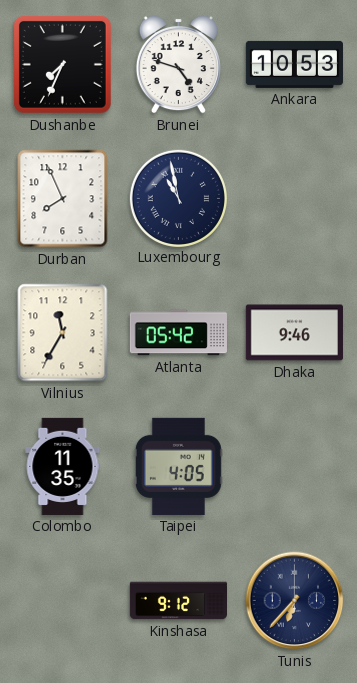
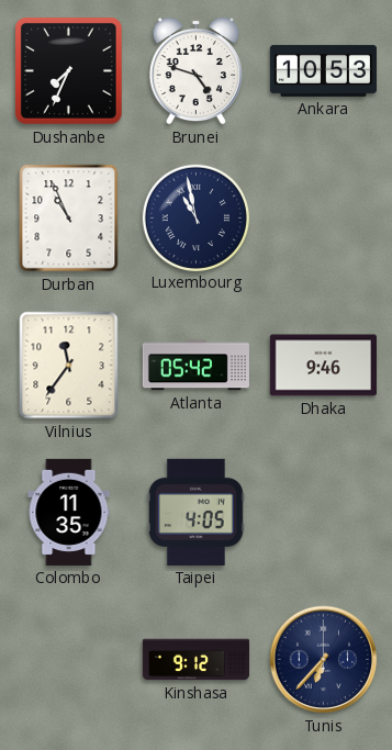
Durban: 7:56 -> 10:56
Vilnius: 11:35 -> 11:36
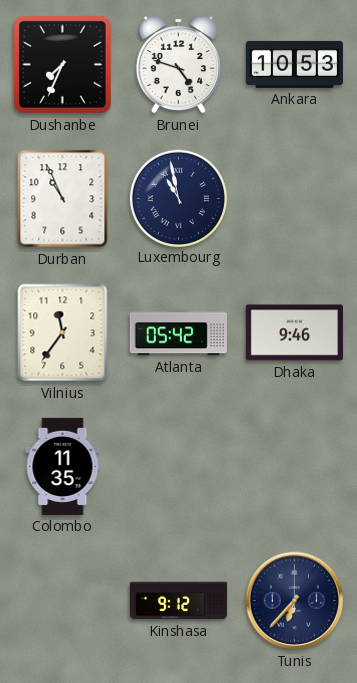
Taipei: 4:05 -> none
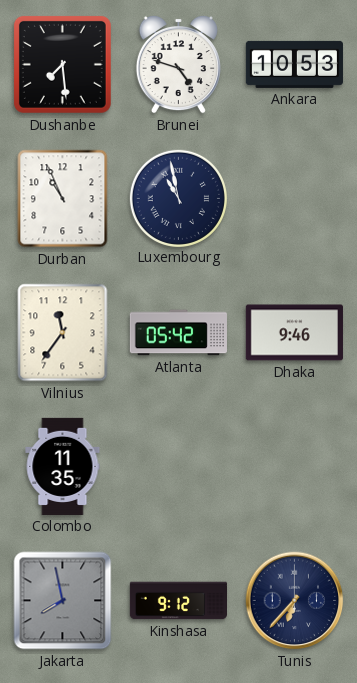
Dushanbe: 7:34 -> 7:29
Jakarta: none -> 7:58
